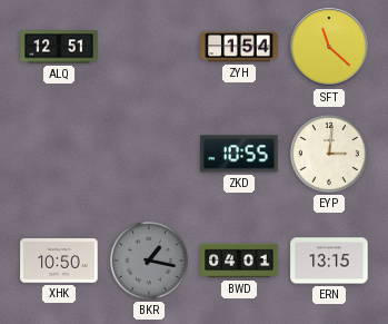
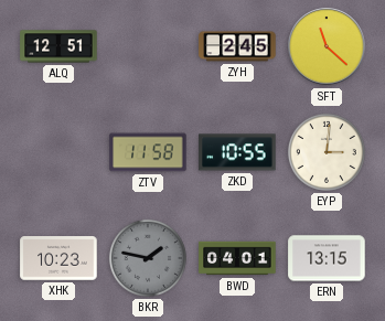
ZYH: 1:54 -> 2:45
ZTV: none -> 11:58
XHK: 10:50 -> 10:23
BKR: 1:17 -> 1:47
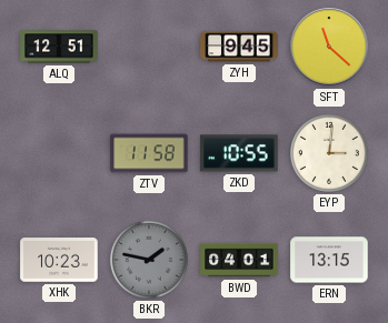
ZYH: 2:45 -> 9:45
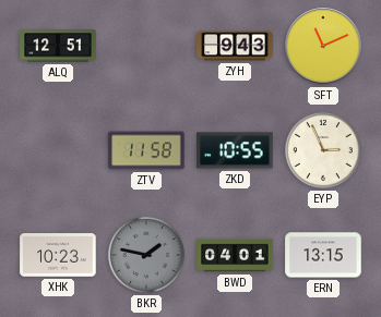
ZYH: 9:45 -> 9:43
SFT: 11:22 -> 11:11
EYP: 3:01 -> 2:56
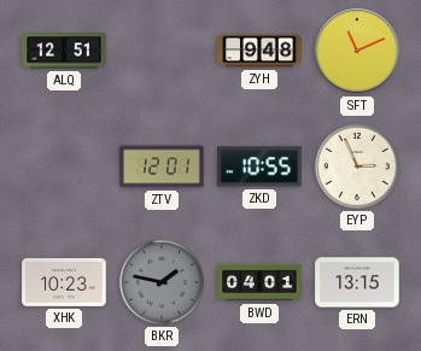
ZYH: 9:43 -> 9:48
ZTV: 11:58 -> 12:01
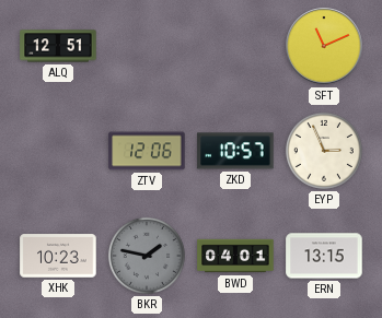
ZYH: 9:48 -> none
ZTV: 12:01 -> 12:06
ZKD: 10:55 -> 10:57
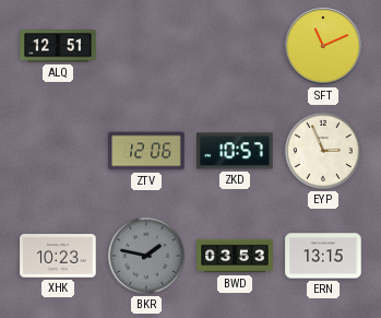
BWD: 04:01 -> 03:53
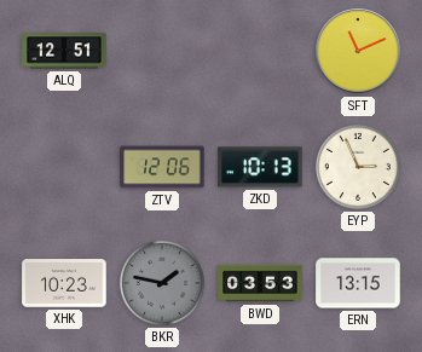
ZKD: 10:57 -> 10:13
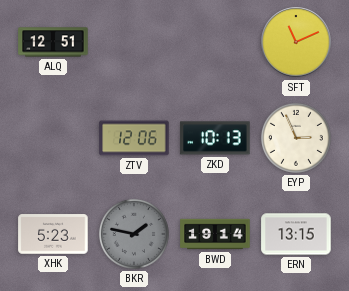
XHK: 10:23 -> 5:23
BWD: 03:53 -> 19:14
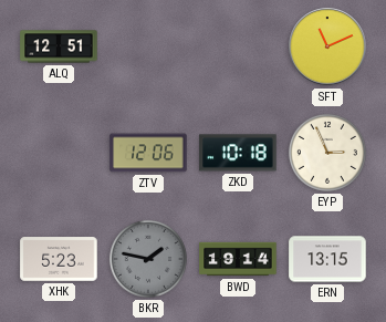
ZKD: 10:13 -> 10:18
